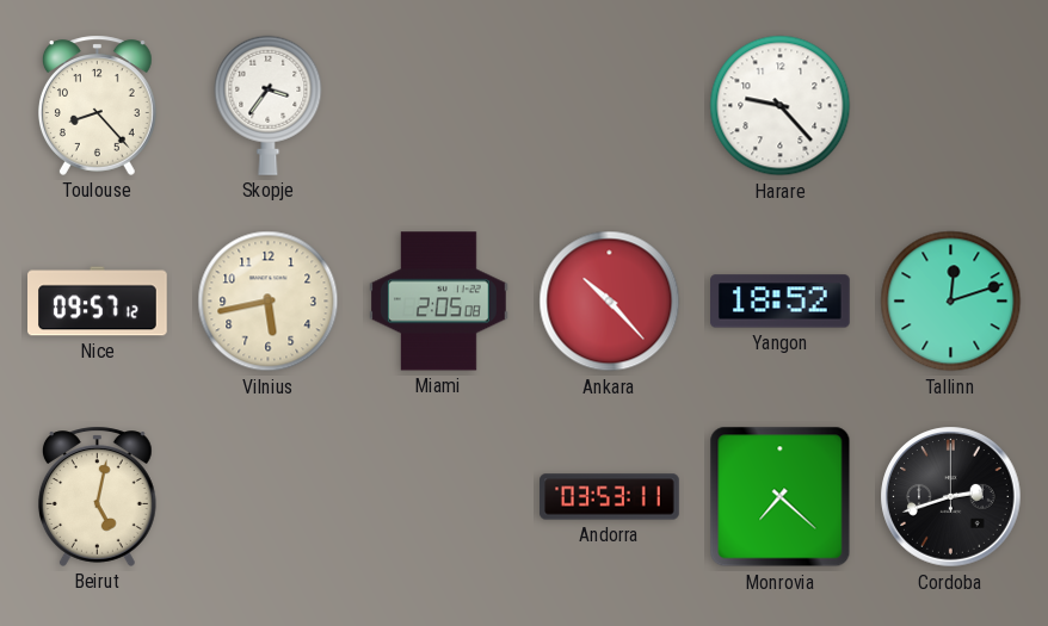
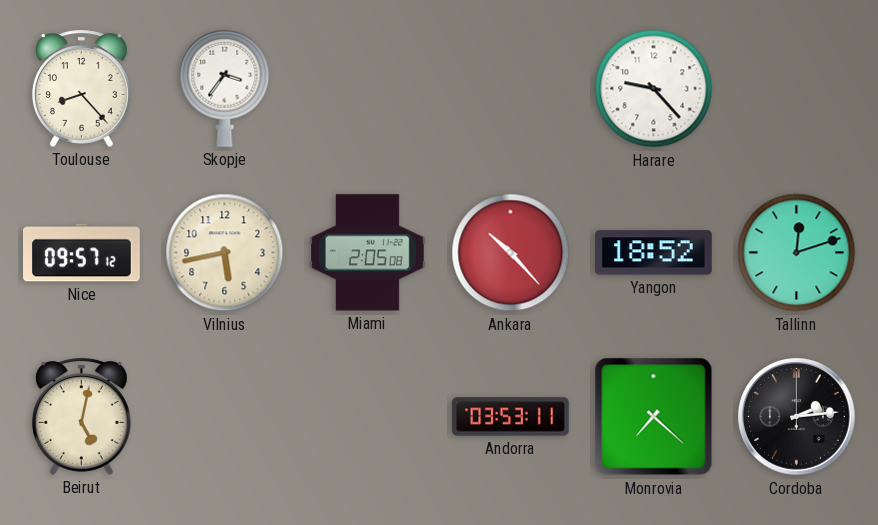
Cordoba: 2:42 -> 2:14
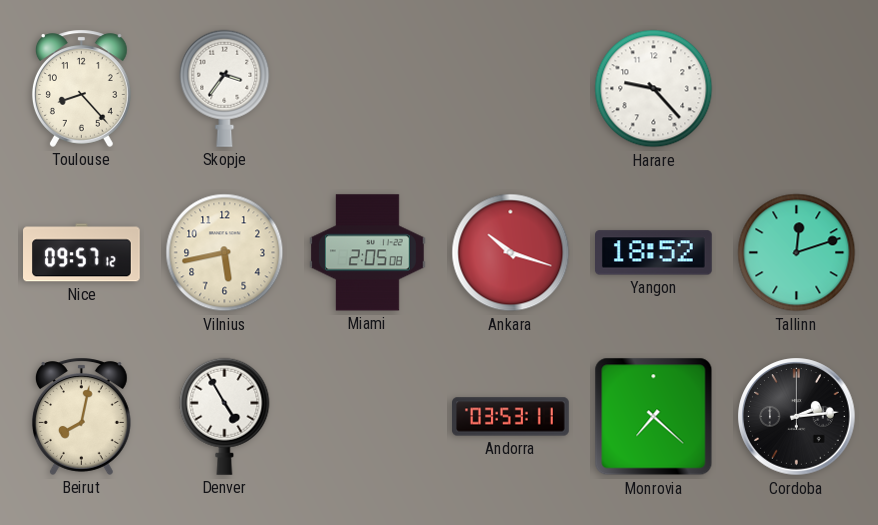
Ankara: 10:23 -> 10:18
Beirut: 5:02 -> 8:02
Denver: none -> 4:55
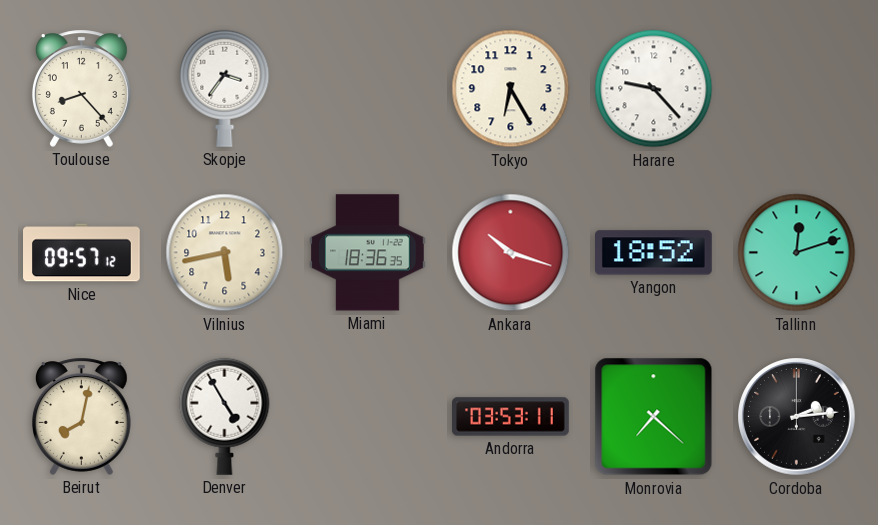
Tokyo: none -> 6:25
Miami: 2:05 -> 18:36
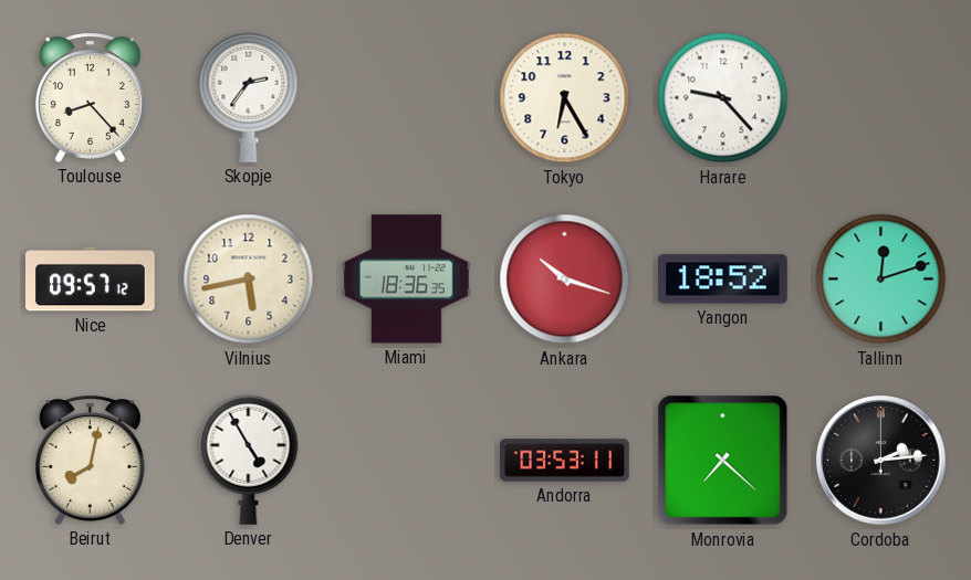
Skopje: 3:36 -> 2:36
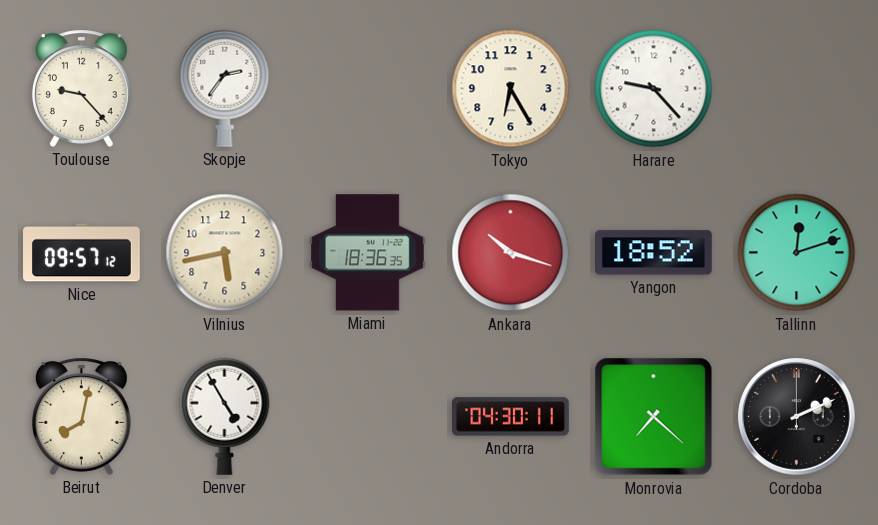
Toulouse: 8:23 -> 9:23
Andorra: 03:53 -> 04:30
Cordoba: 2:14 -> 2:11
